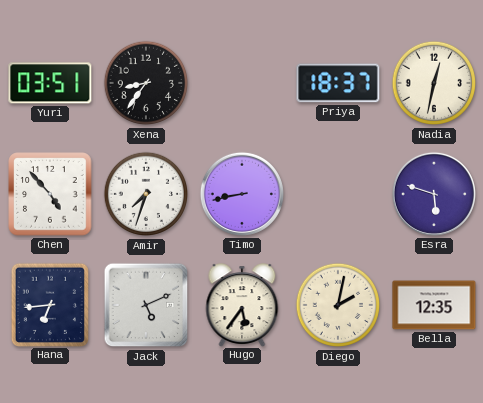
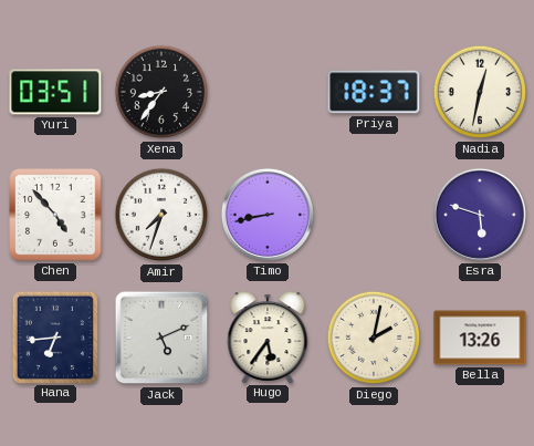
Bella: 12:35 -> 13:26
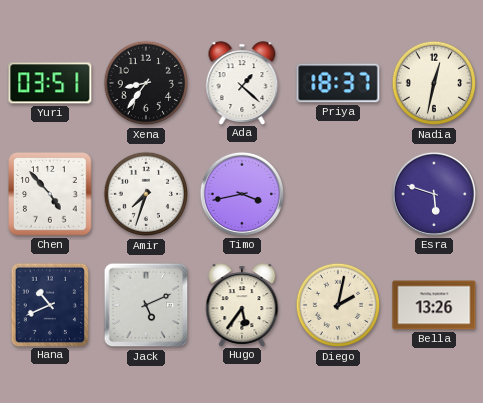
Ada: none -> 1:22
Timo: 8:43 -> 3:43
Hana: 6:44 -> 10:41
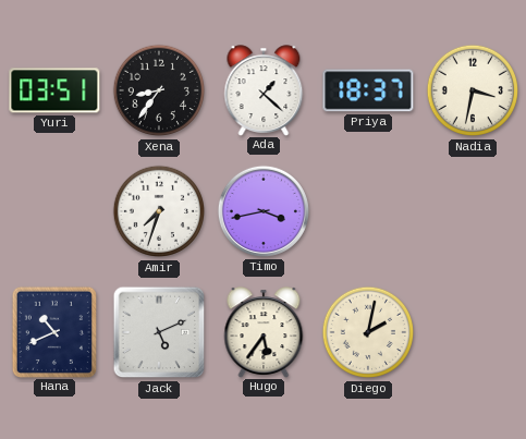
Nadia: 12:32 -> 3:32
Chen: 4:53 -> none
Esra: 5:48 -> none
Bella: 13:26 -> none
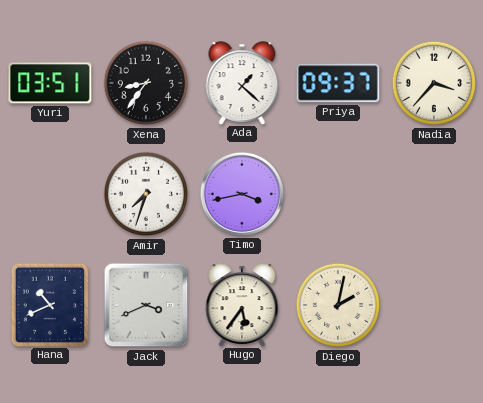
Priya: 18:37 -> 09:37
Nadia: 3:32 -> 3:37
Jack: 5:11 -> 3:41
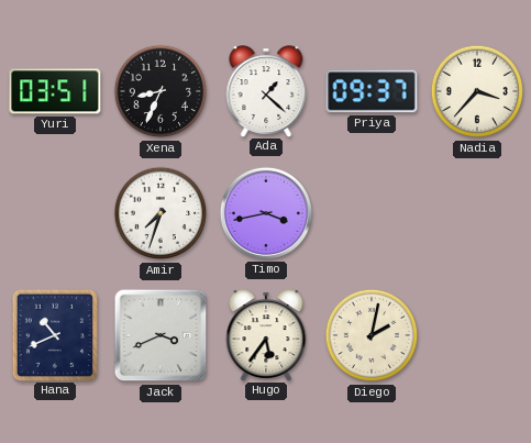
Xena: 8:36 -> 8:34
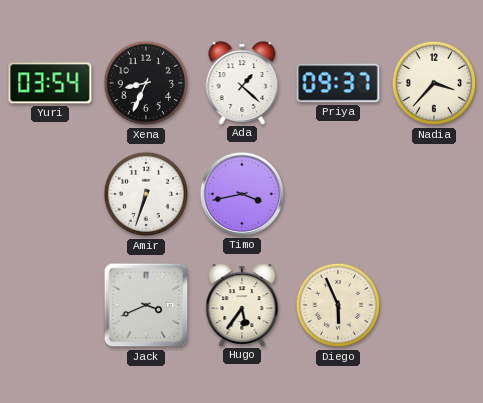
Yuri: 03:51 -> 03:54
Amir: 7:33 -> 6:33
Hana: 10:41 -> none
Diego: 2:02 -> 5:56
